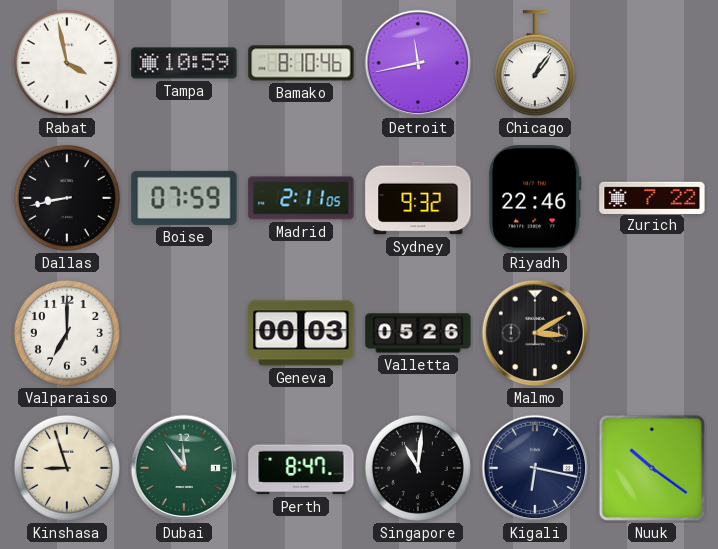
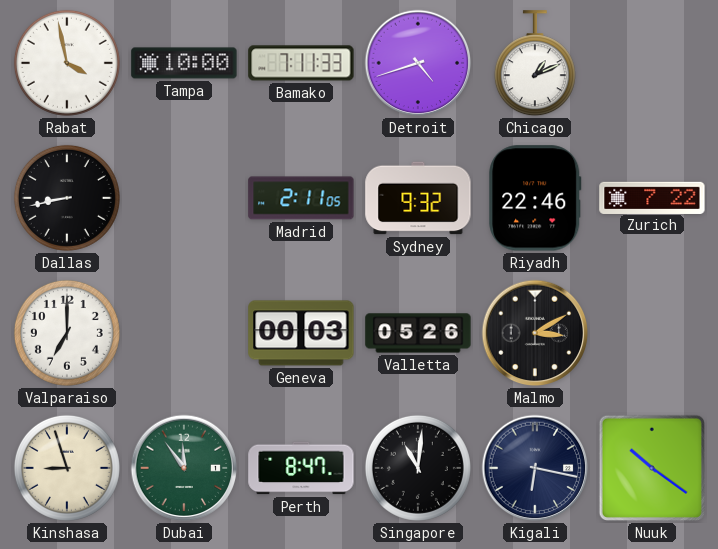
Tampa: 10:59 -> 10:00
Bamako: 8:10 -> 7:11
Detroit: 11:43 -> 4:42
Chicago: 1:06 -> 1:11
Boise: 07:59 -> none
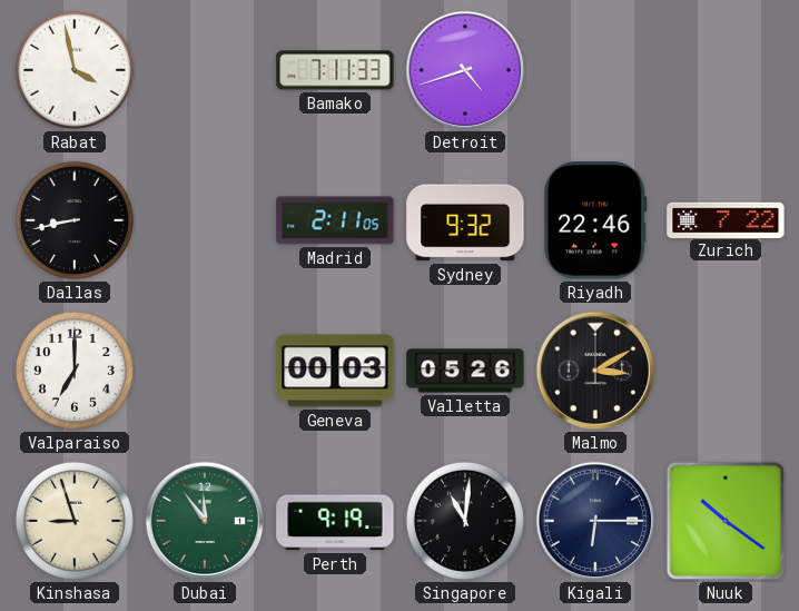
Tampa: 10:00 -> none
Chicago: 1:11 -> none
Perth: 8:47 -> 9:19
Kigali: 6:17 -> 6:15
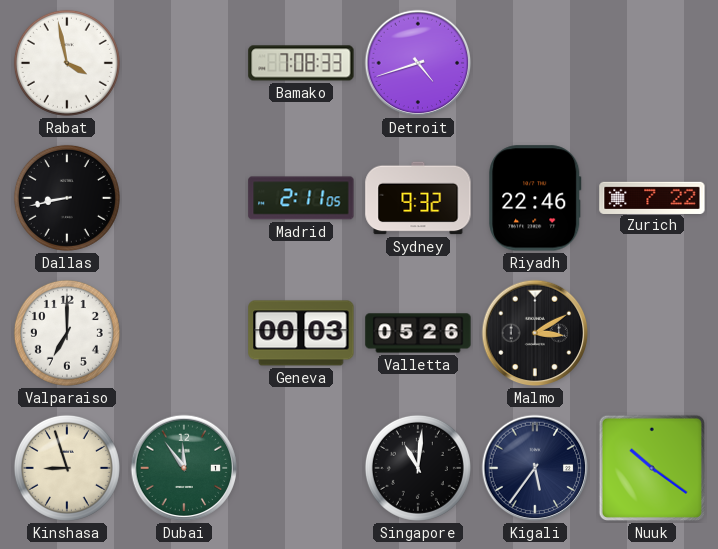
Bamako: 7:11 -> 7:08
Perth: 9:19 -> none
Kigali: 6:15 -> 5:36
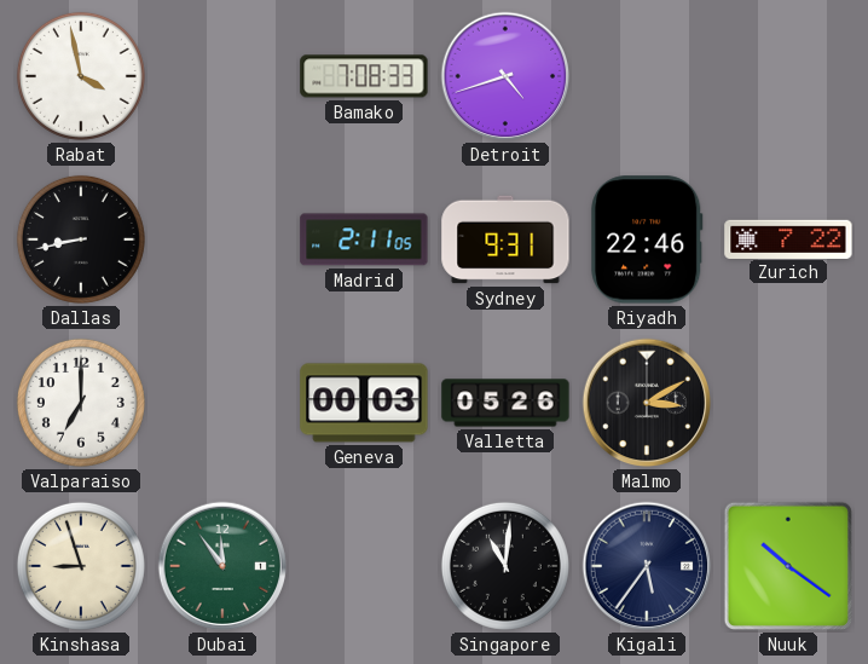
Sydney: 9:32 -> 9:31
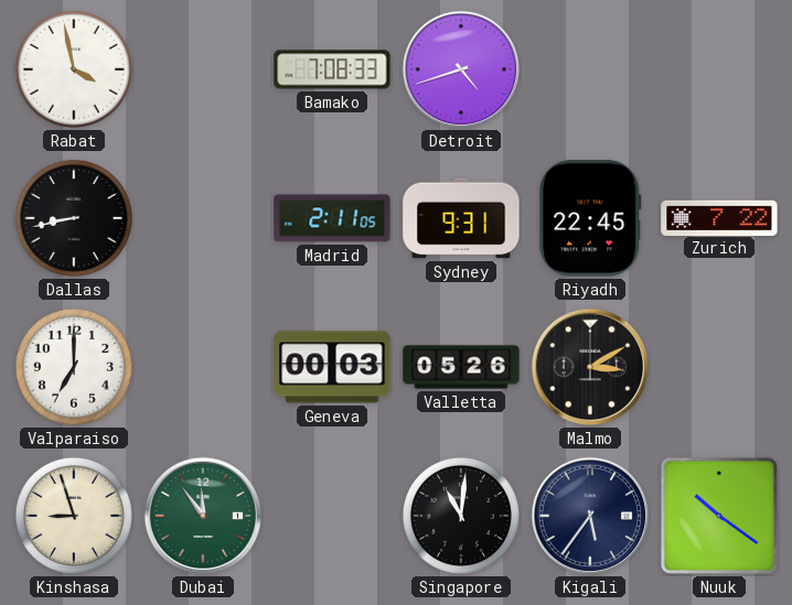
Riyadh: 22:46 -> 22:45
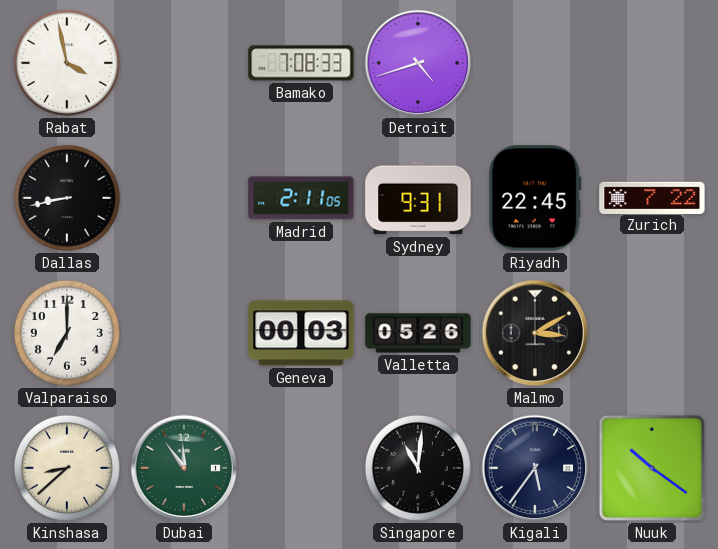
Kinshasa: 8:57 -> 8:38
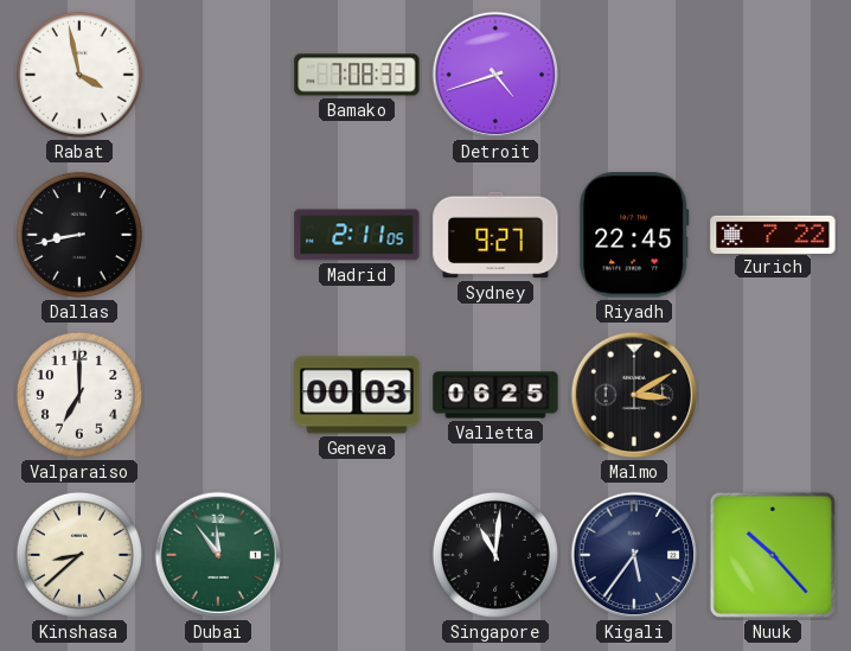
Sydney: 9:31 -> 9:27
Valletta: 05:26 -> 06:25
Nuuk: 10:21 -> 10:23
